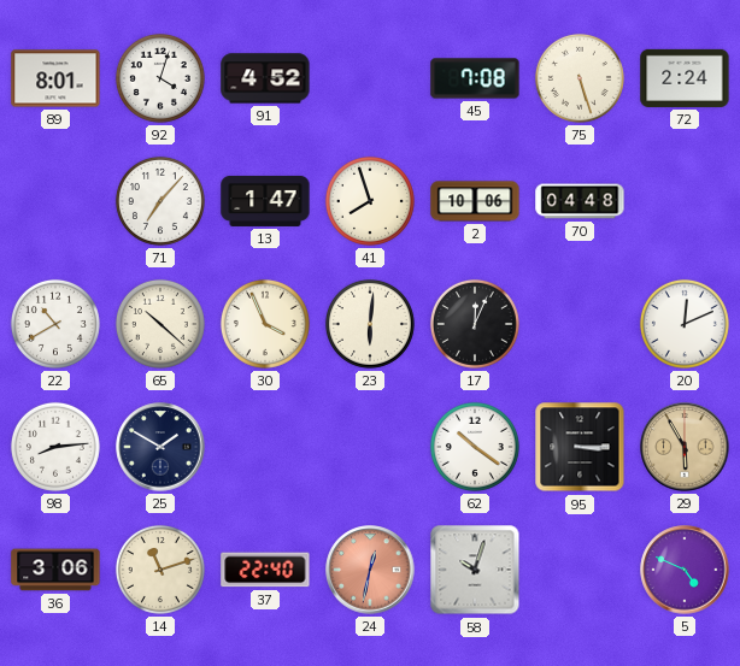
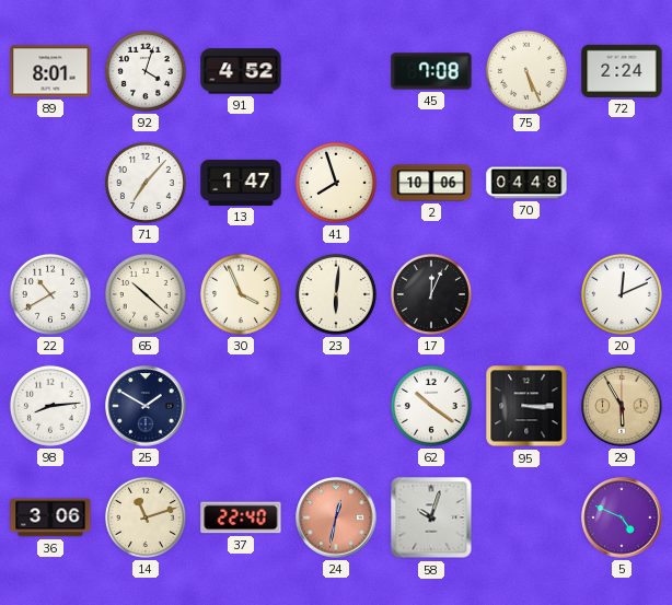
75: 5:27 -> 5:26
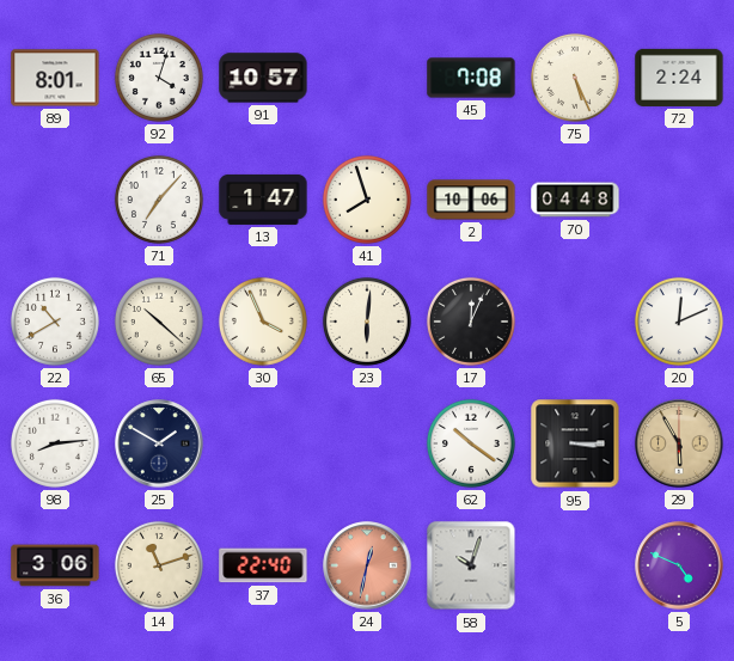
91: 4:52 -> 10:57
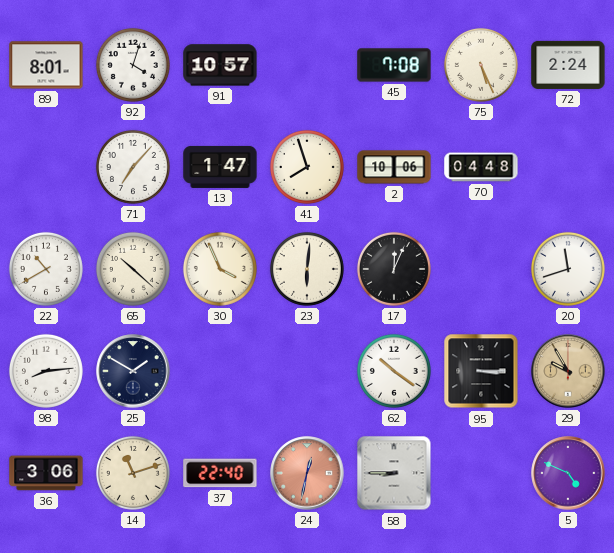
20: 12:11 -> 11:42
29: 5:55 -> 9:55
58: 10:03 -> 8:45
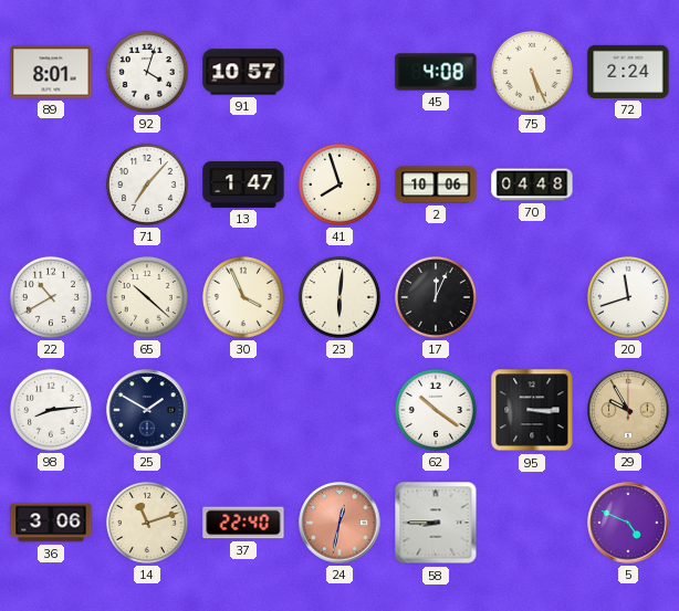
45: 7:08 -> 4:08
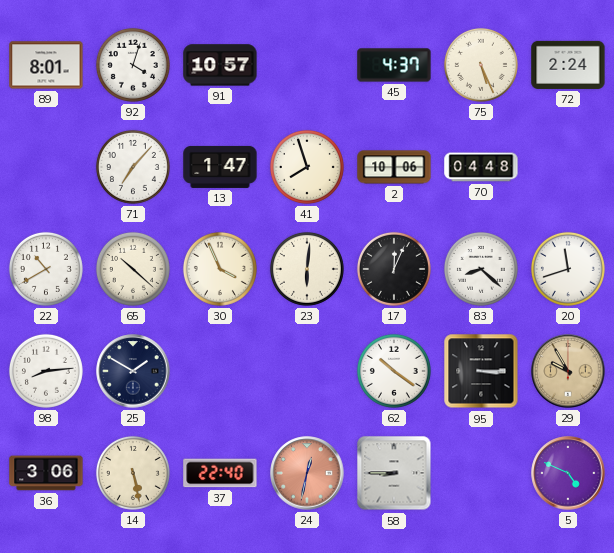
45: 4:08 -> 4:37
83: none -> 8:22
14: 11:12 -> 5:28
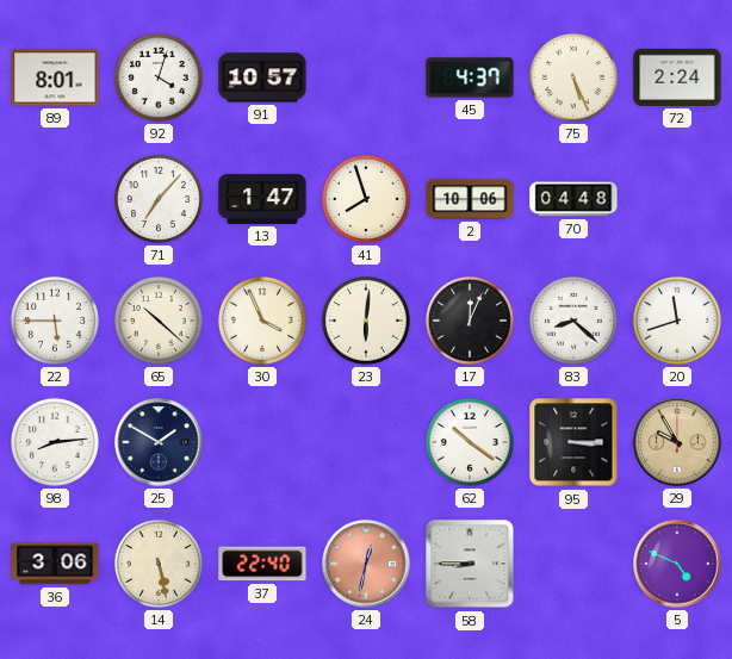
22: 10:40 -> 5:45
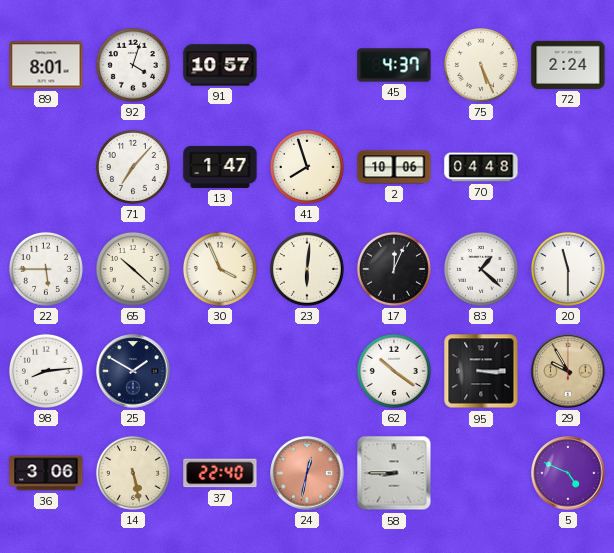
83: 8:22 -> 1:22
20: 11:42 -> 11:30
